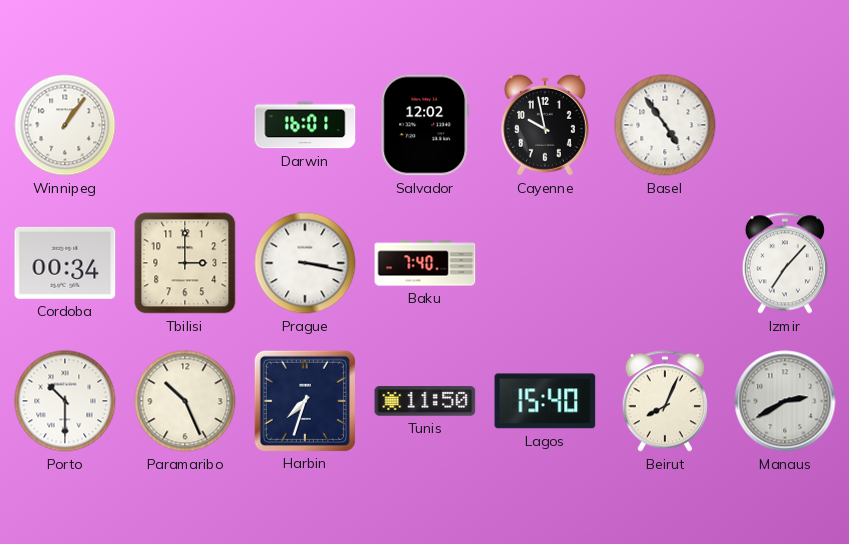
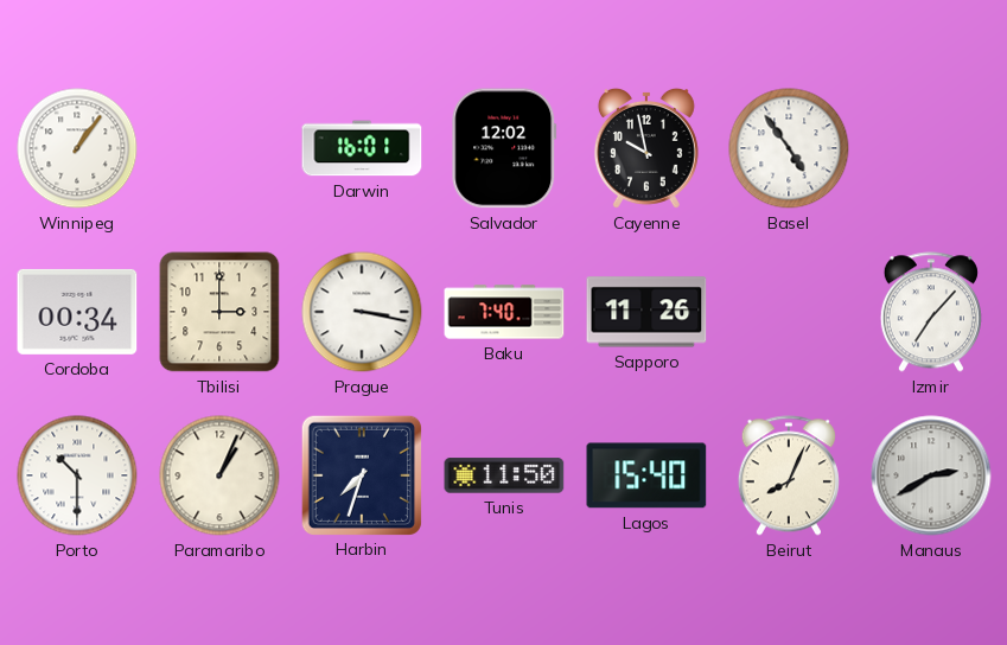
Sapporo: none -> 11:26
Paramaribo: 10:26 -> 1:04
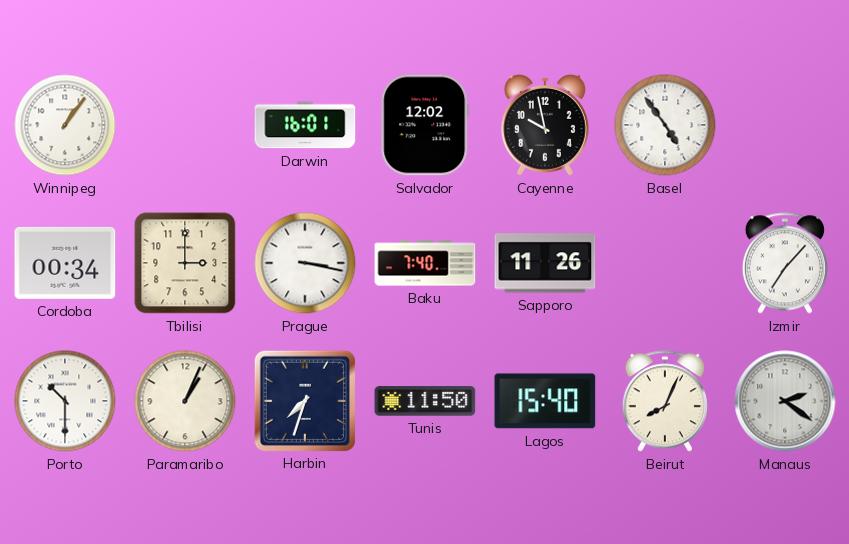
Manaus: 2:40 -> 2:21
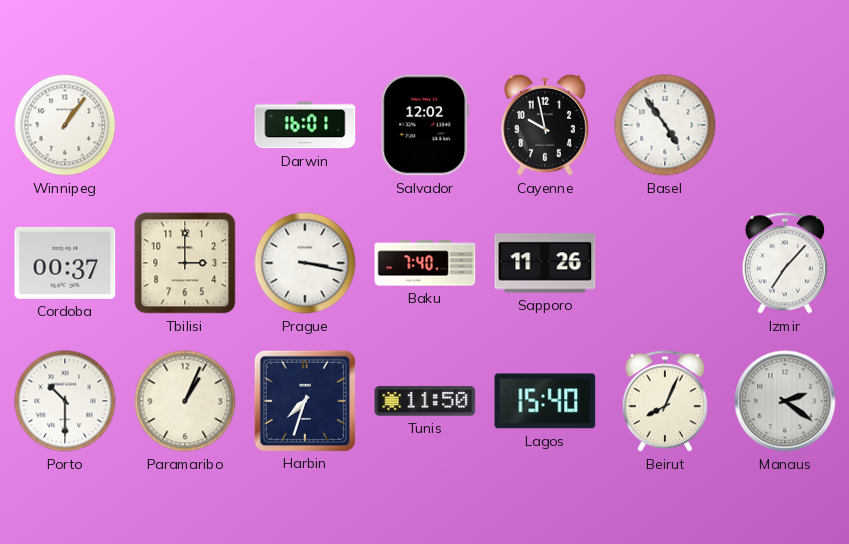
Cordoba: 00:34 -> 00:37
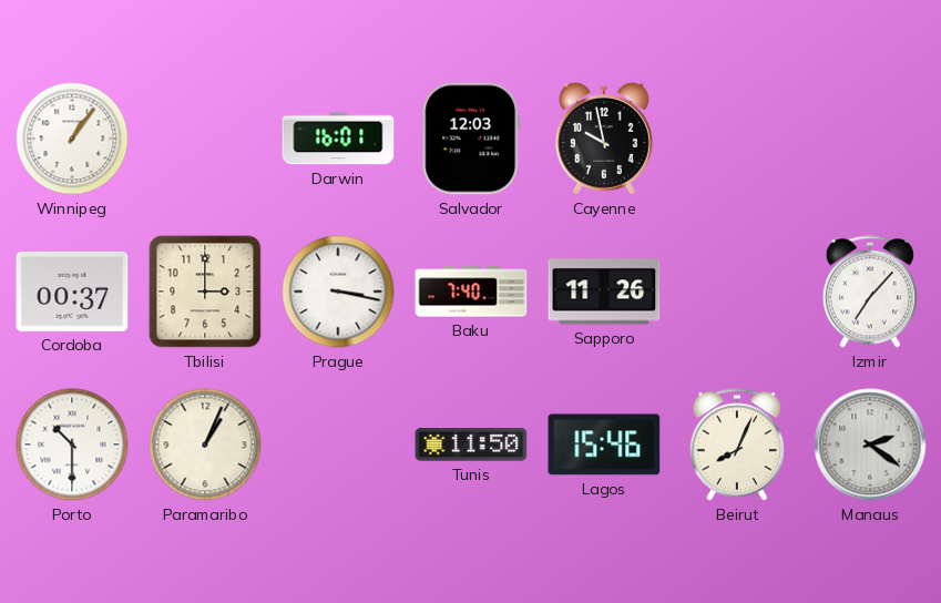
Salvador: 12:02 -> 12:03
Basel: 4:54 -> none
Harbin: 7:33 -> none
Lagos: 15:40 -> 15:46
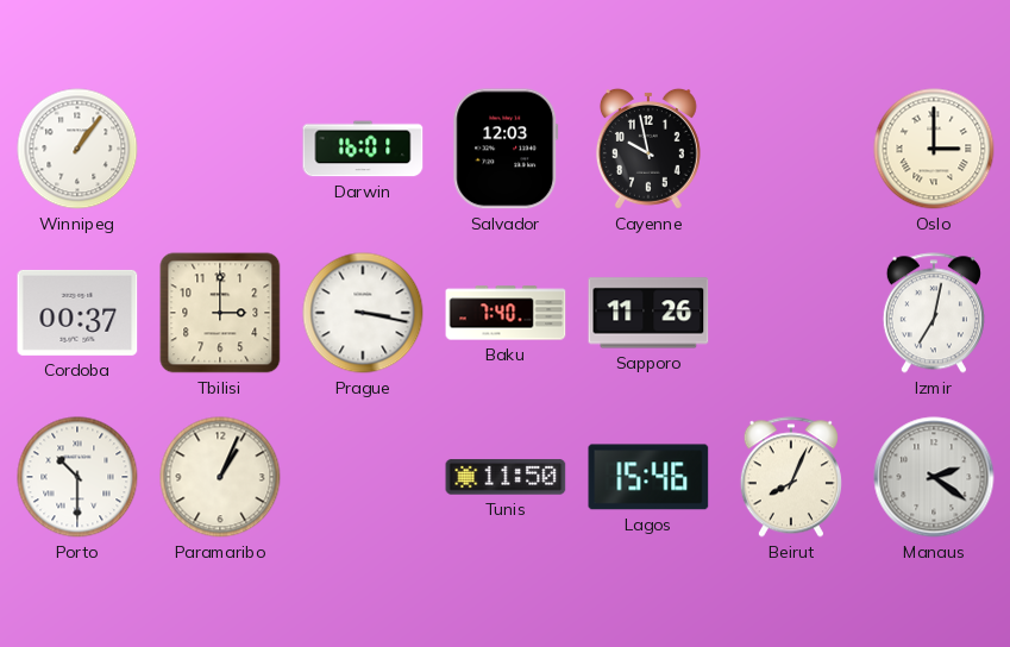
Oslo: none -> 3:00
Izmir: 7:07 -> 7:02
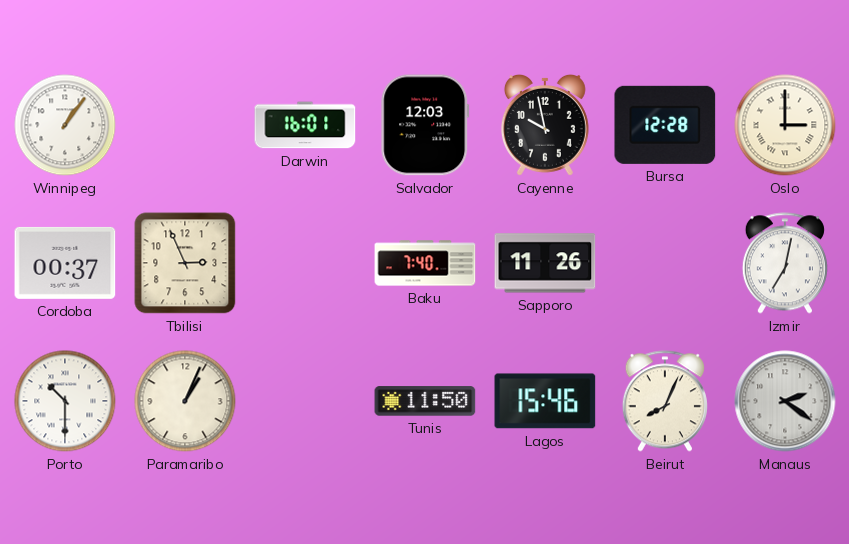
Bursa: none -> 12:28
Tbilisi: 3:00 -> 2:56
Prague: 3:17 -> none
